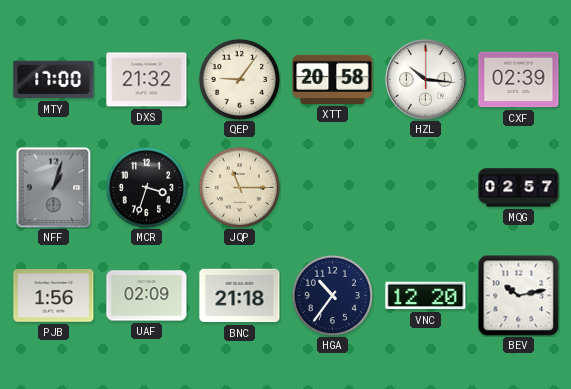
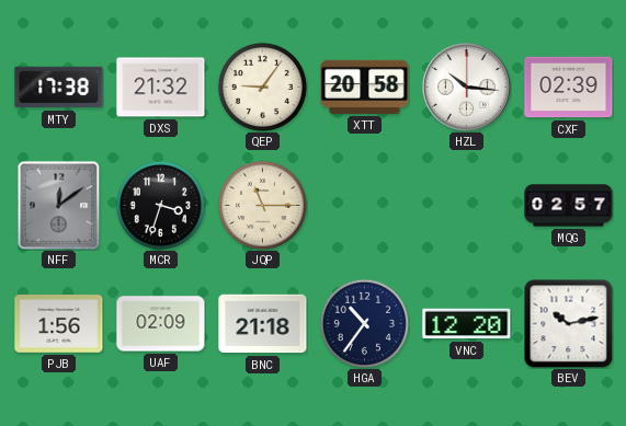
MTY: 17:00 -> 17:38
NFF: 1:03 -> 12:09
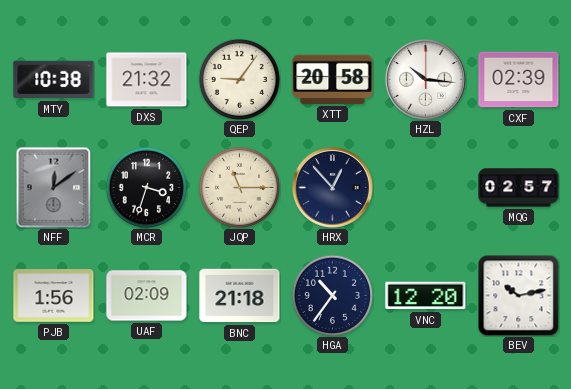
MTY: 17:38 -> 10:38
HRX: none -> 12:53
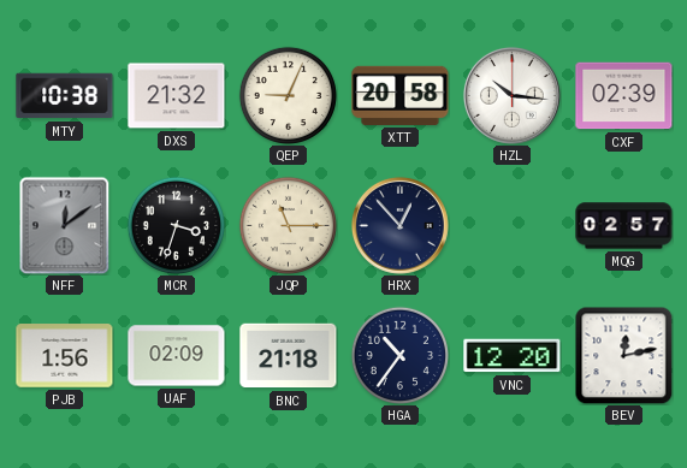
QEP: 9:06 -> 9:04
BEV: 10:13 -> 12:13
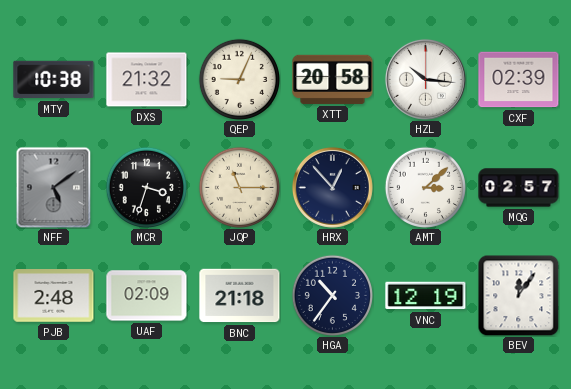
NFF: 12:09 -> 5:09
AMT: none -> 3:08
PJB: 1:56 -> 2:48
VNC: 12:20 -> 12:19
BEV: 12:13 -> 12:06
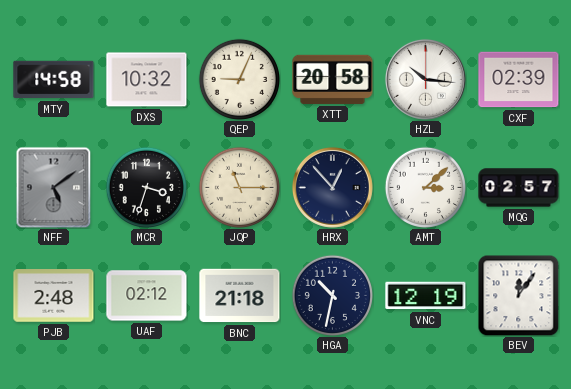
MTY: 10:38 -> 14:58
DXS: 21:32 -> 10:32
UAF: 02:09 -> 02:12
HGA: 10:36 -> 10:32
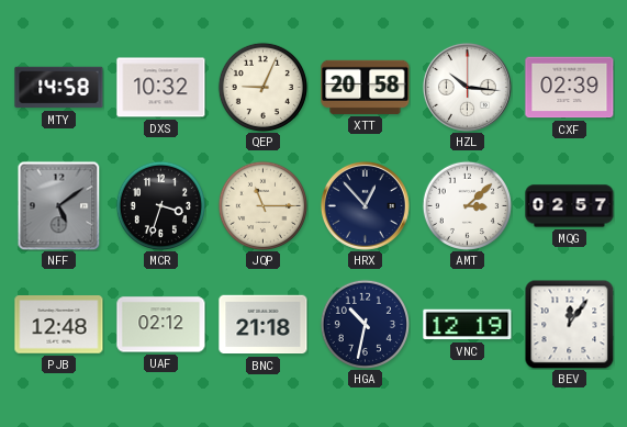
PJB: 2:48 -> 12:48
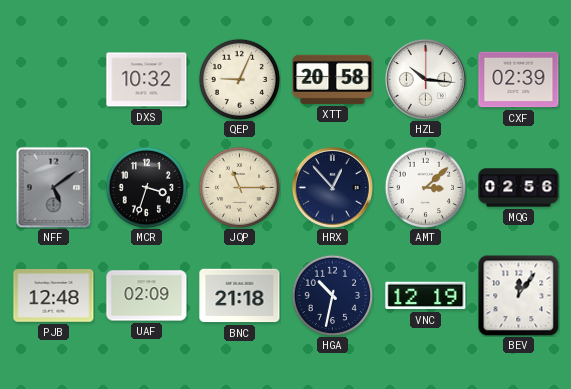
MTY: 14:58 -> none
MQG: 02:57 -> 02:56
UAF: 02:12 -> 02:09
